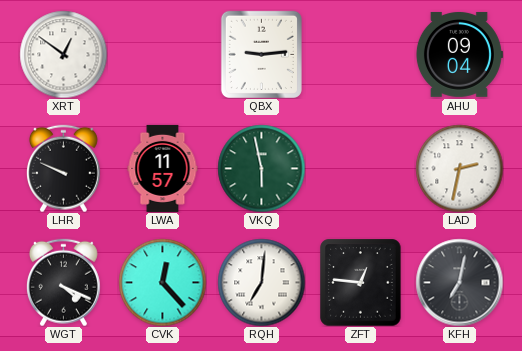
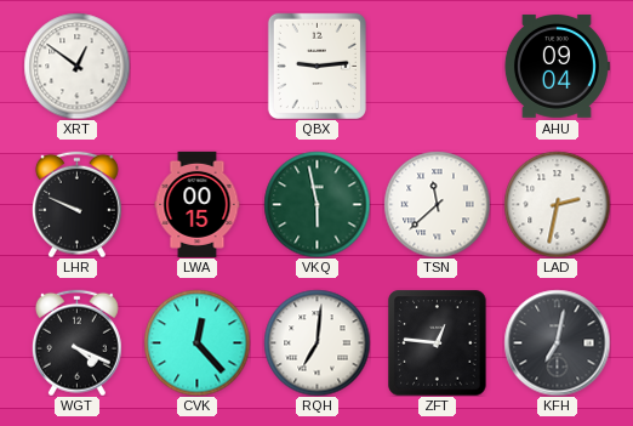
LWA: 11:57 -> 00:15
TSN: none -> 11:38
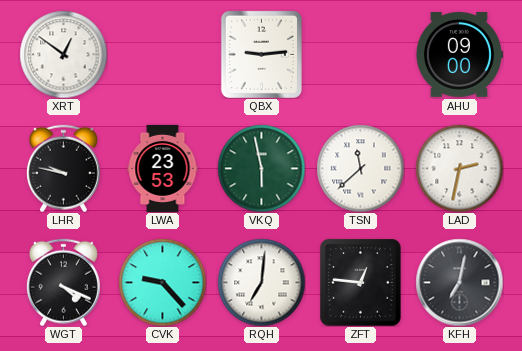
AHU: 09:04 -> 09:00
LHR: 9:49 -> 9:47
LWA: 00:15 -> 23:53
CVK: 12:23 -> 9:23
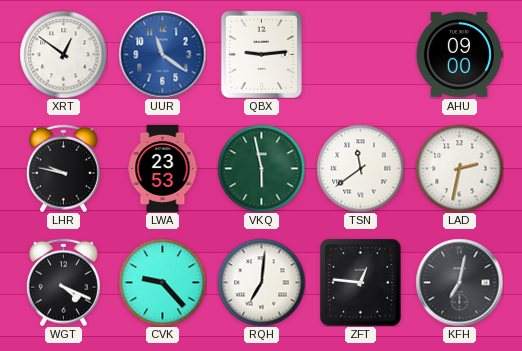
UUR: none -> 11:21
TSN: 11:38 -> 11:39
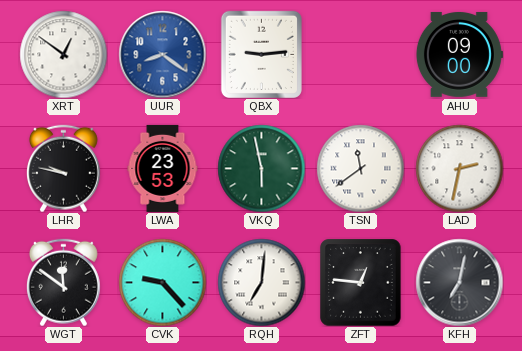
UUR: 11:21 -> 8:21
WGT: 4:19 -> 11:51
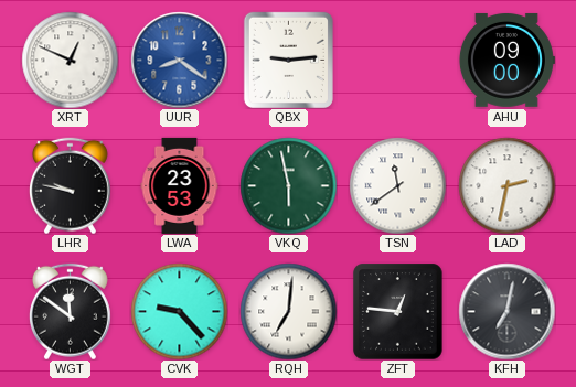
XRT: 12:51 -> 12:49
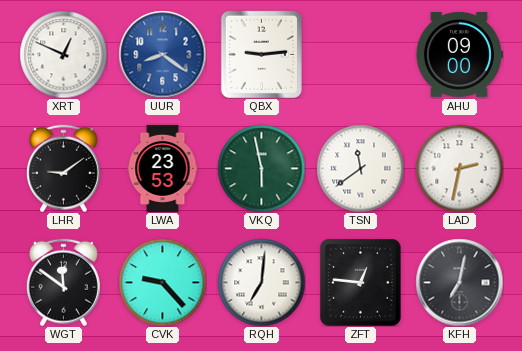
LHR: 9:47 -> 9:09
